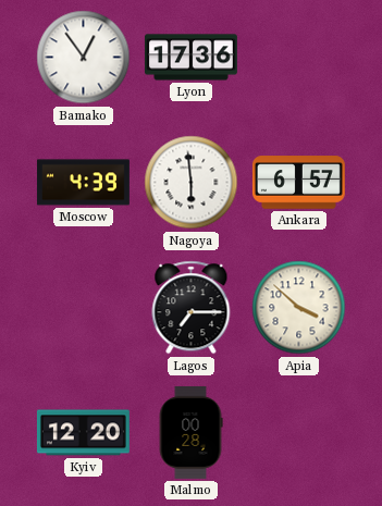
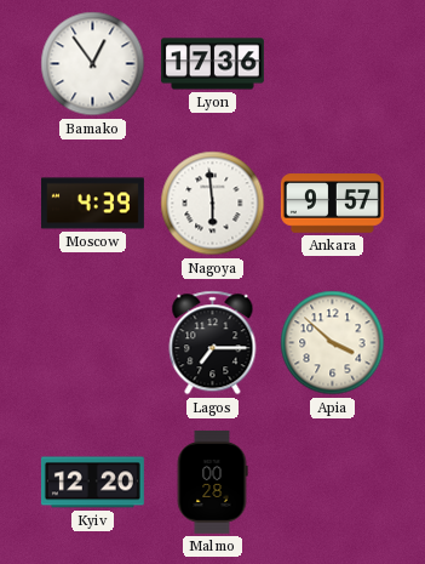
Ankara: 6:57 -> 9:57
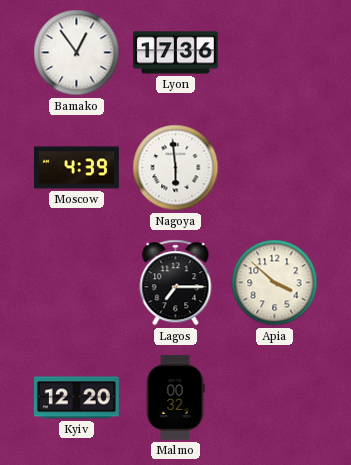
Ankara: 9:57 -> none
Malmo: 00:28 -> 00:32
